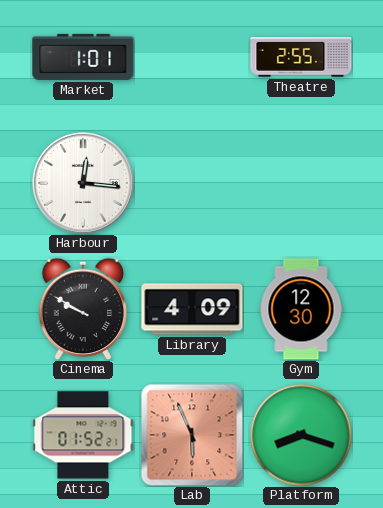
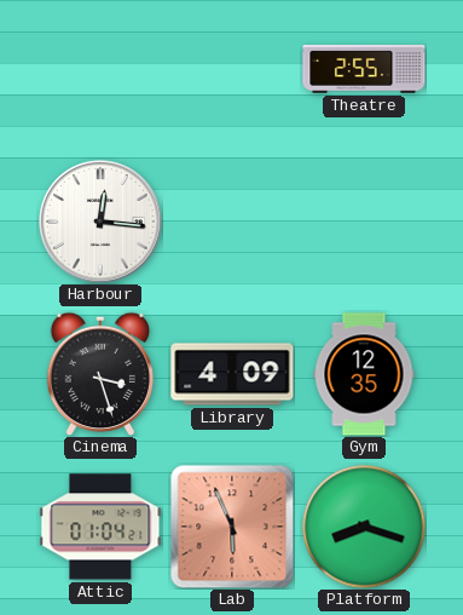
Market: 1:01 -> none
Cinema: 9:50 -> 3:27
Gym: 12:30 -> 12:35
Attic: 01:52 -> 01:04
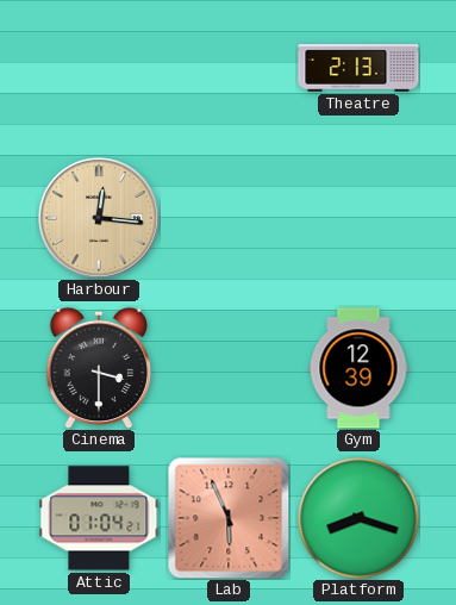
Theatre: 2:55 -> 2:13
Harbour dial: white -> champagne
Cinema: 3:27 -> 3:30
Library: 4:09 -> none
Gym: 12:35 -> 12:39
